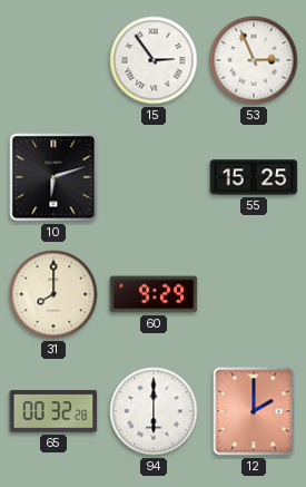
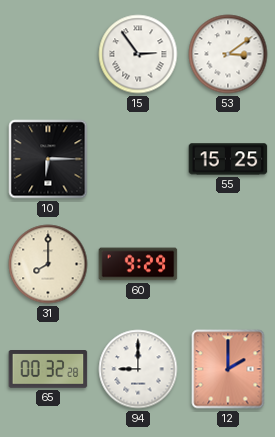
53: 2:56 -> 3:09
10: 6:12 -> 6:15
94: 6:00 -> 9:00
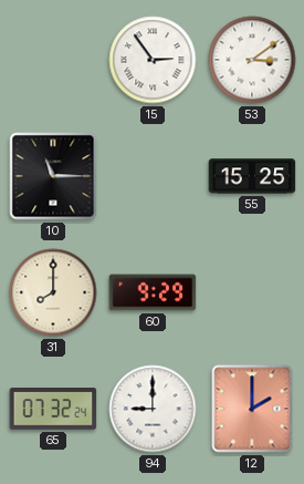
10: 6:15 -> 11:15
65: 00:32 -> 07:32
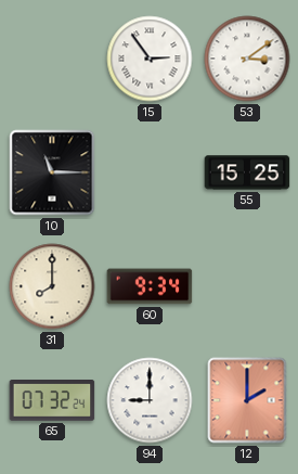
60: 9:29 -> 9:34
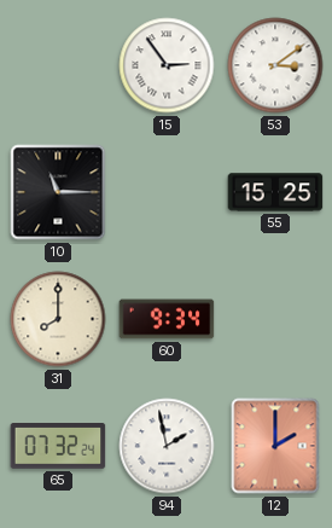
94: 9:00 -> 1:58
